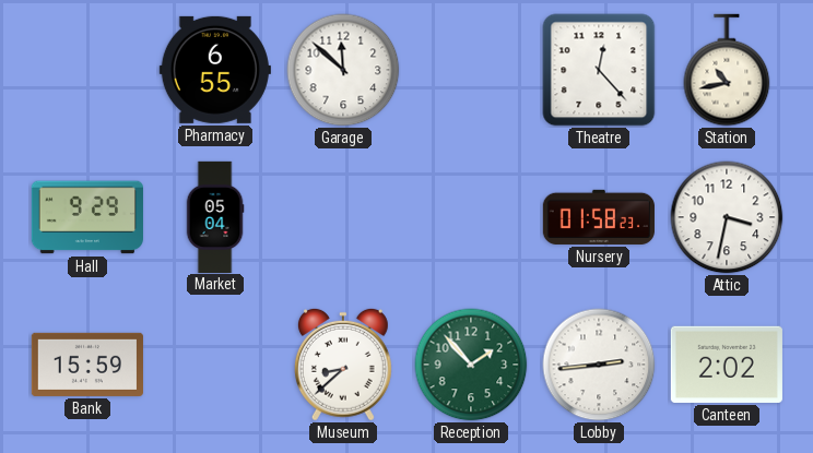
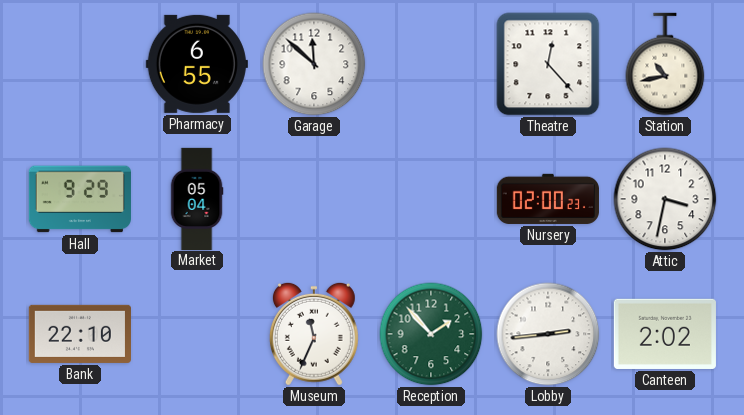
Nursery: 01:58 -> 02:00
Bank: 15:59 -> 22:10
Museum: 8:38 -> 11:34
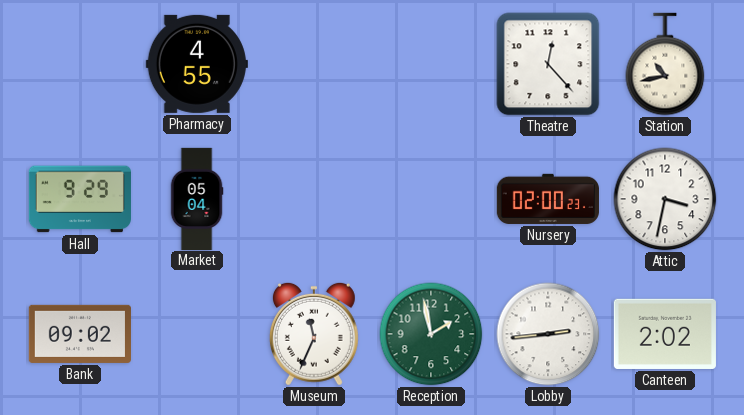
Pharmacy: 6:55 -> 4:55
Garage: 11:52 -> none
Bank: 22:10 -> 09:02
Reception: 1:53 -> 1:58
